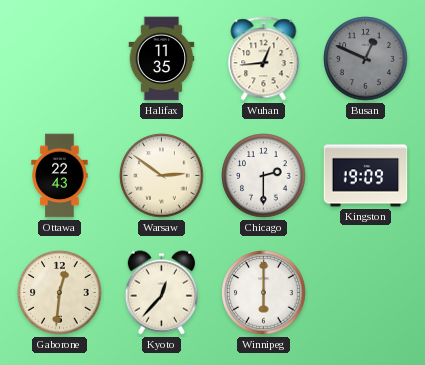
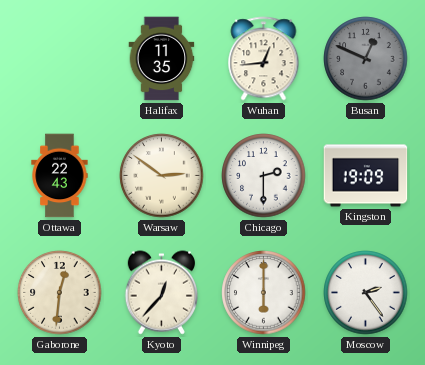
Moscow: none -> 2:24
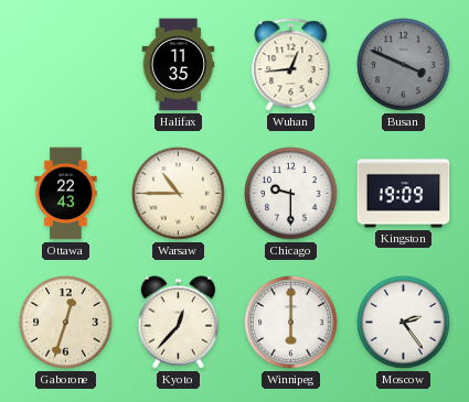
Busan: 12:49 -> 3:49
Warsaw: 2:51 -> 10:45
Chicago: 2:30 -> 9:30
Gaborone: 12:31 -> 12:33
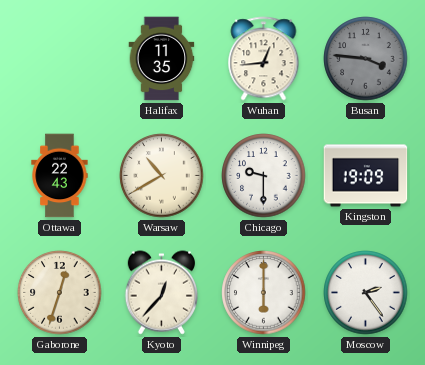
Busan: 3:49 -> 3:46
Warsaw: 10:45 -> 10:40
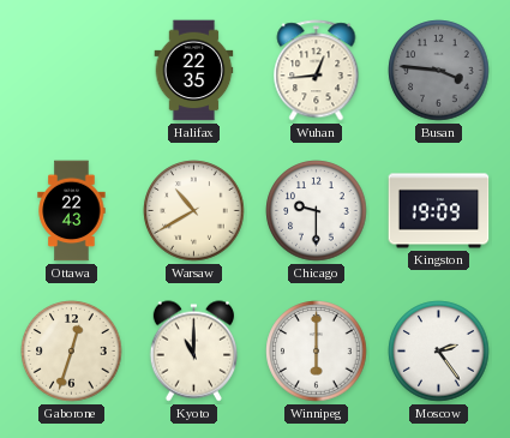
Halifax: 11:35 -> 22:35
Kyoto: 12:37 -> 11:00
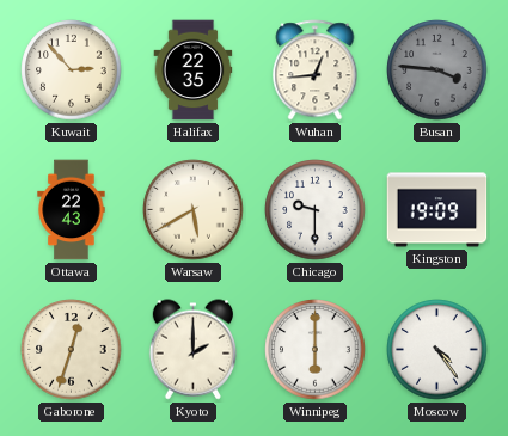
Kuwait: none -> 2:53
Warsaw: 10:40 -> 5:40
Kyoto: 11:00 -> 2:00
Moscow: 2:24 -> 4:24
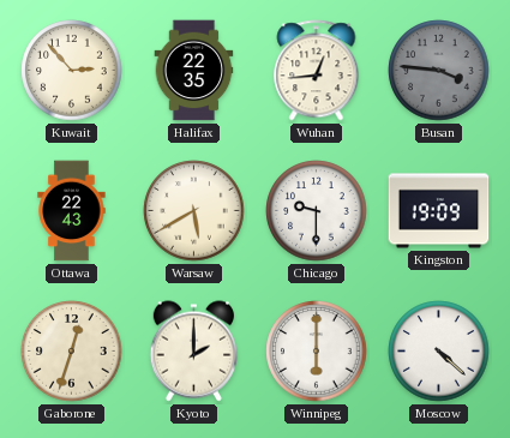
Moscow: 4:24 -> 4:22
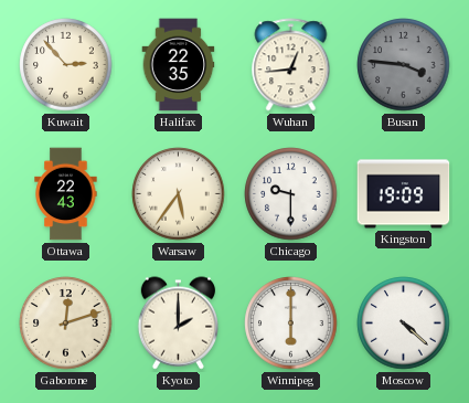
Warsaw: 5:40 -> 5:36
Gaborone: 12:33 -> 12:12
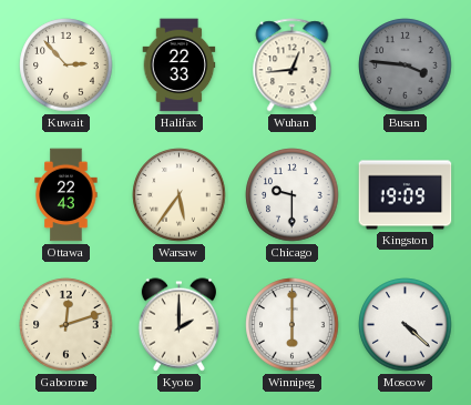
Halifax: 22:35 -> 22:33
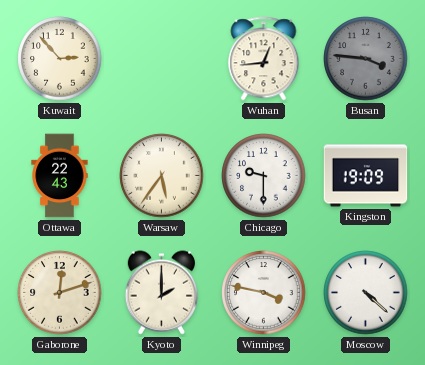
Halifax: 22:33 -> none
Winnipeg: 6:00 -> 3:47
